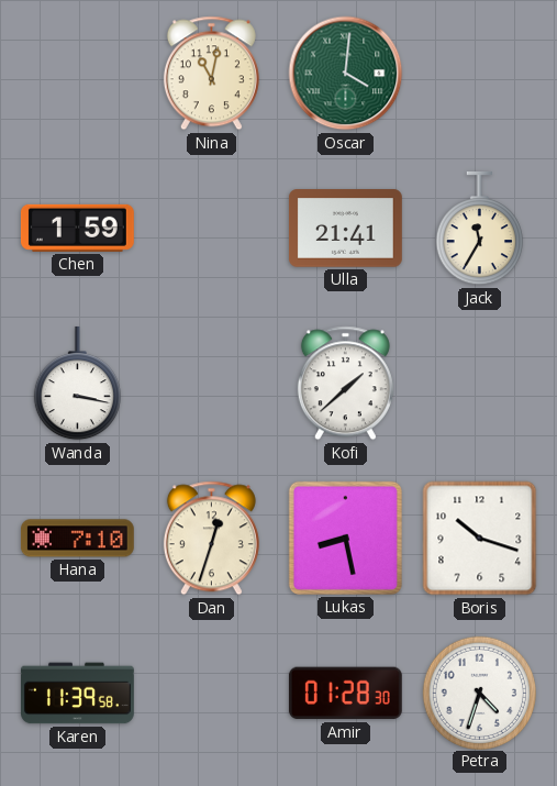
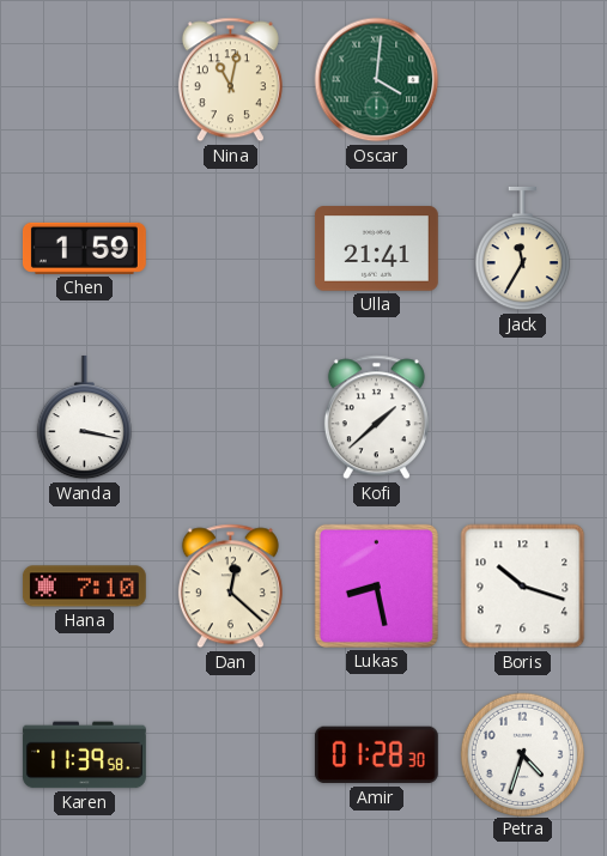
Dan: 12:33 -> 12:22
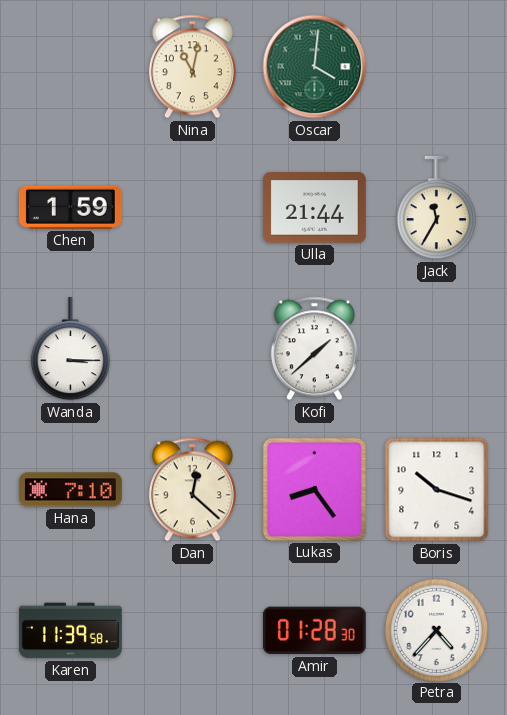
Ulla: 21:41 -> 21:44
Wanda: 3:17 -> 3:15
Lukas: 8:28 -> 8:24
Petra: 4:33 -> 4:37
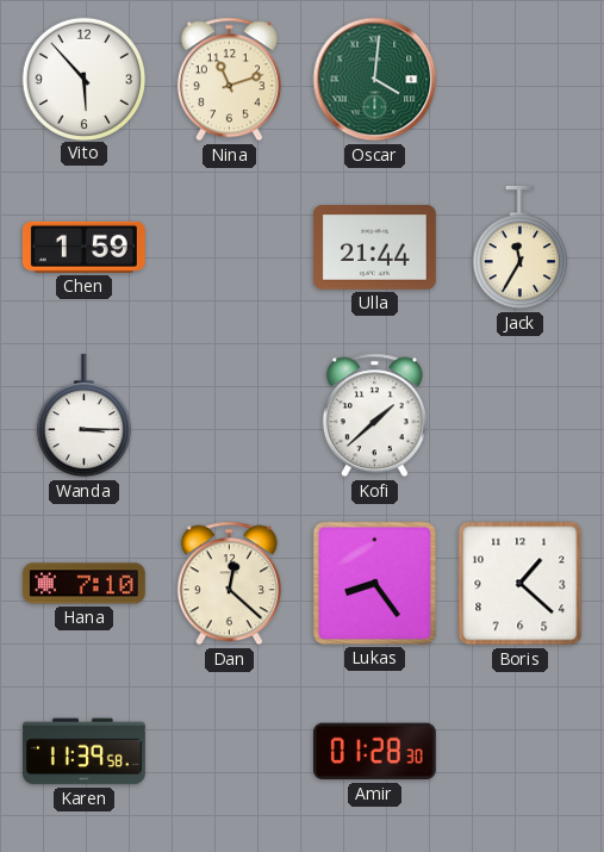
Vito: none -> 5:53
Nina: 11:02 -> 11:12
Boris: 10:18 -> 1:22
Petra: 4:37 -> none
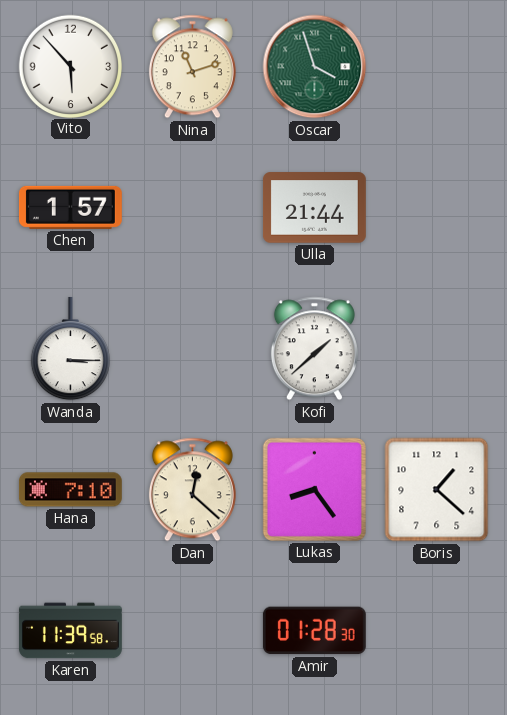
Oscar: 4:01 -> 3:57
Chen: 1:59 -> 1:57
Jack: 11:35 -> none
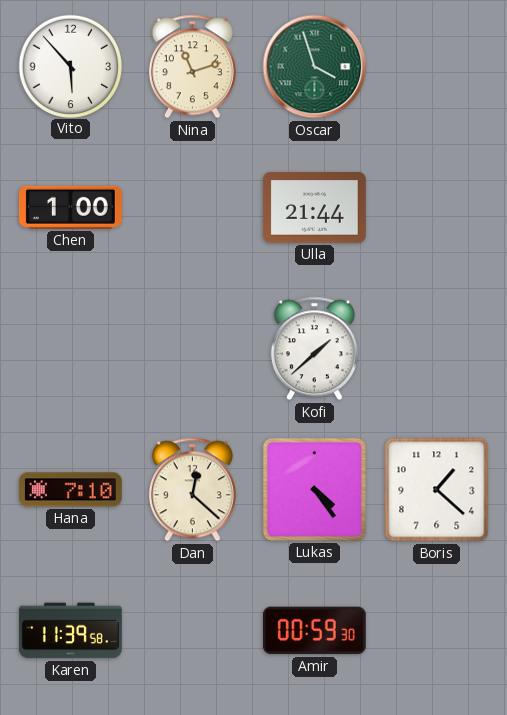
Chen: 1:57 -> 1:00
Wanda: 3:15 -> none
Lukas: 8:24 -> 4:24
Amir: 01:28 -> 00:59
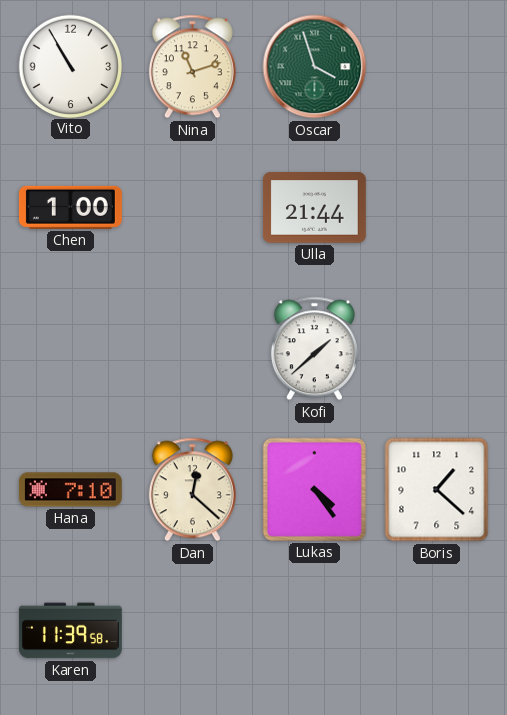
Vito: 5:53 -> 10:55
Amir: 00:59 -> none
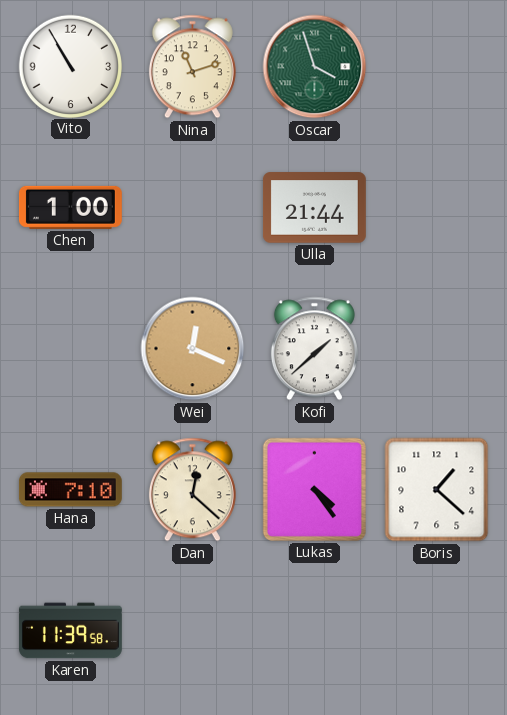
Wei: none -> 12:19
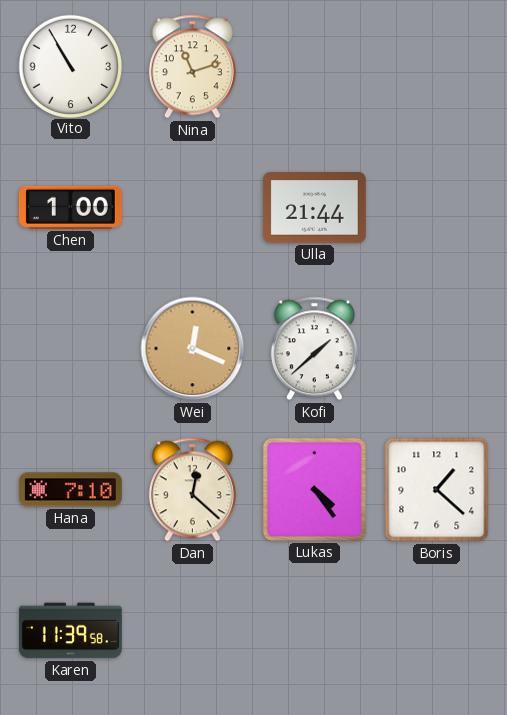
Oscar: 3:57 -> none
